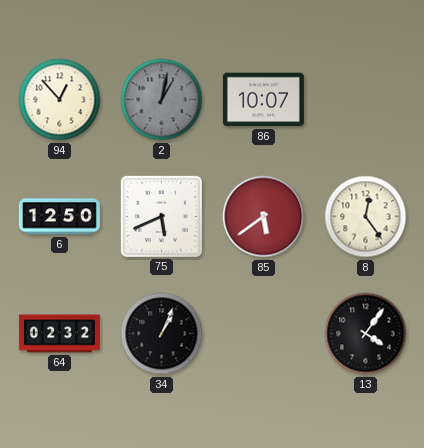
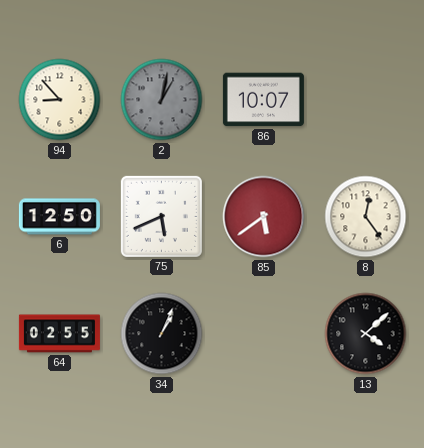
94: 12:53 -> 8:53
64: 02:32 -> 02:55
13: 4:06 -> 4:08
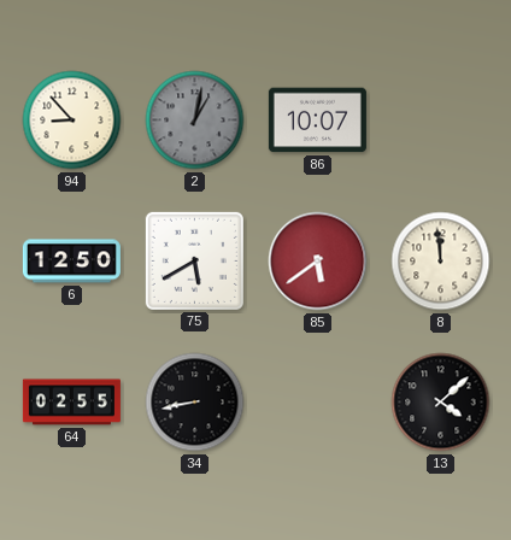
75: 5:41 -> 5:40
8: 12:24 -> 11:59
34: 1:04 -> 8:43
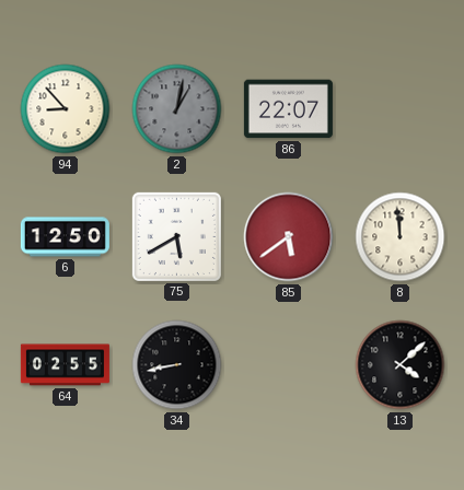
86: 10:07 -> 22:07
